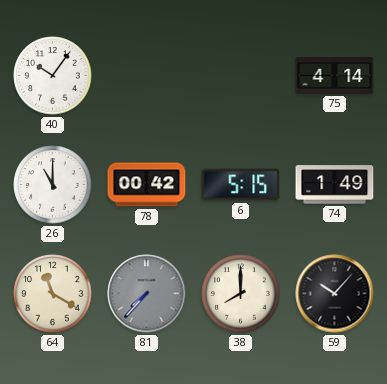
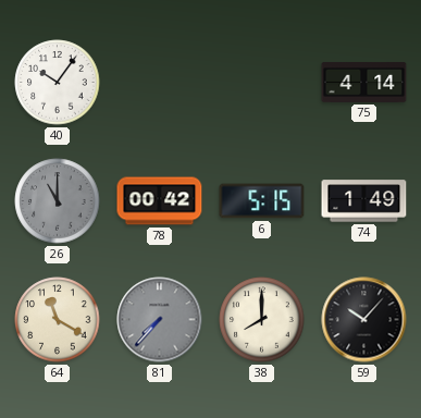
26 dial: white -> grey
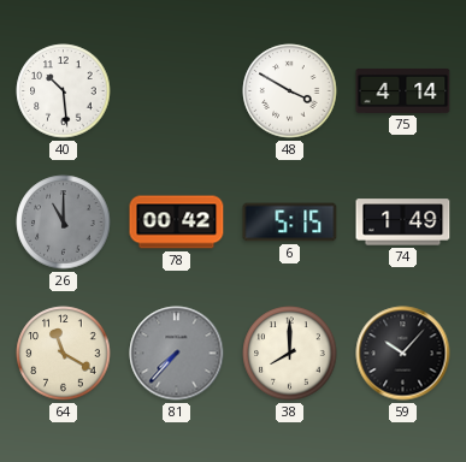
40: 10:06 -> 10:29
48: none -> 3:50
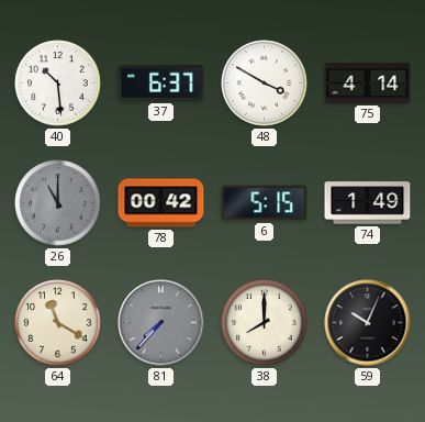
37: none -> 6:37
59: 10:07 -> 10:04
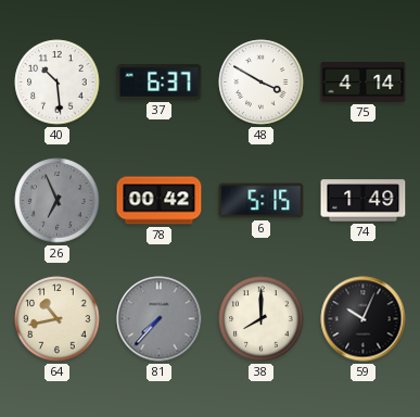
26: 11:00 -> 6:56
64: 11:20 -> 10:43
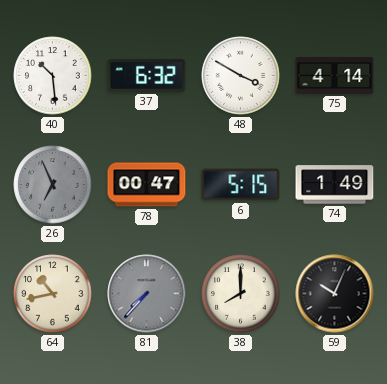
37: 6:37 -> 6:32
78: 00:42 -> 00:47
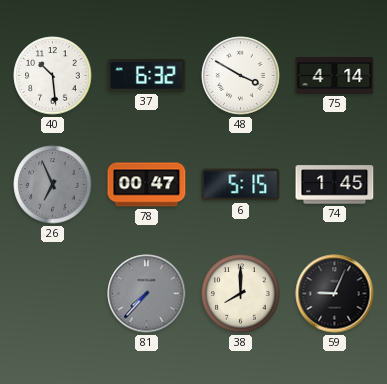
74: 1:49 -> 1:45
64: 10:43 -> none
59: 10:04 -> 9:04
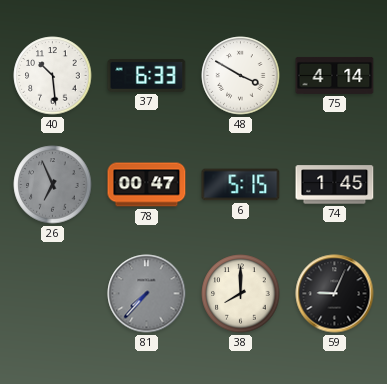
37: 6:32 -> 6:33
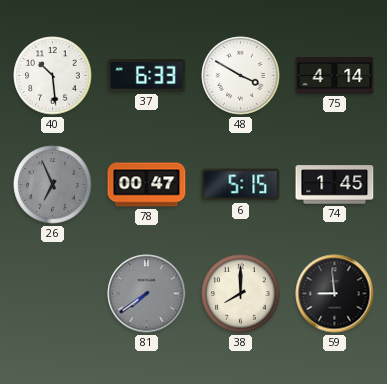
81: 7:37 -> 7:39
59: 9:04 -> 8:59
